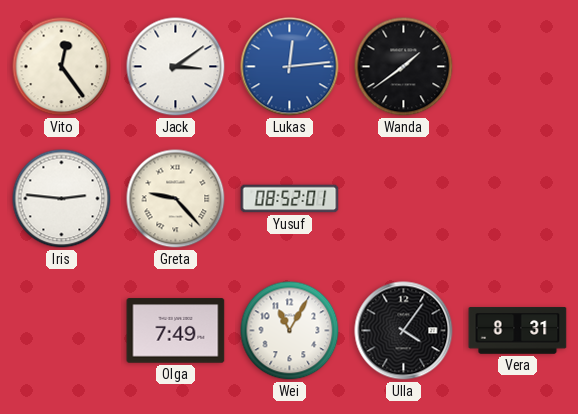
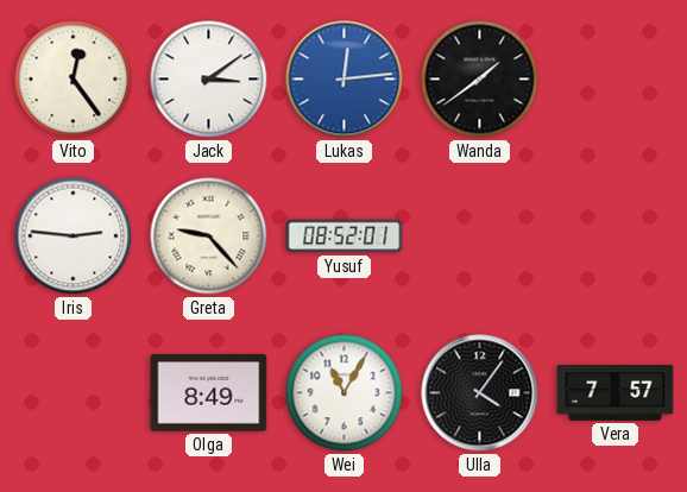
Olga: 7:49 -> 8:49
Vera: 8:31 -> 7:57
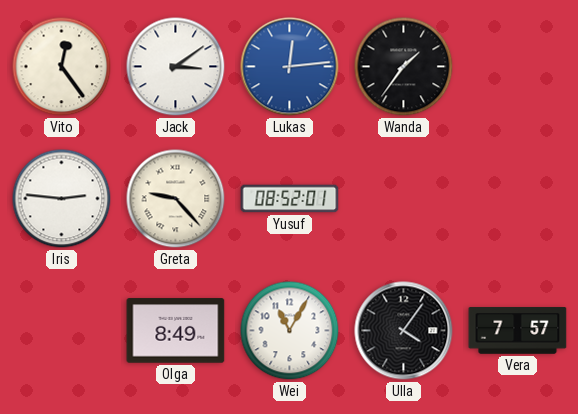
Wanda: 1:39 -> 1:36
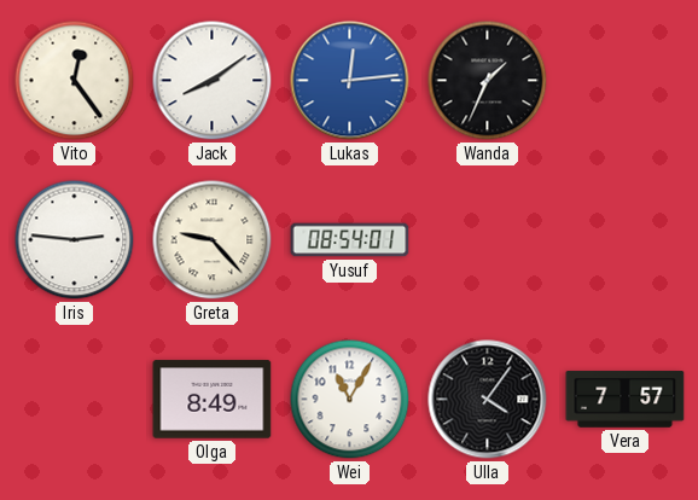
Jack: 3:09 -> 8:09
Wanda: 1:36 -> 1:34
Yusuf: 08:52 -> 08:54
